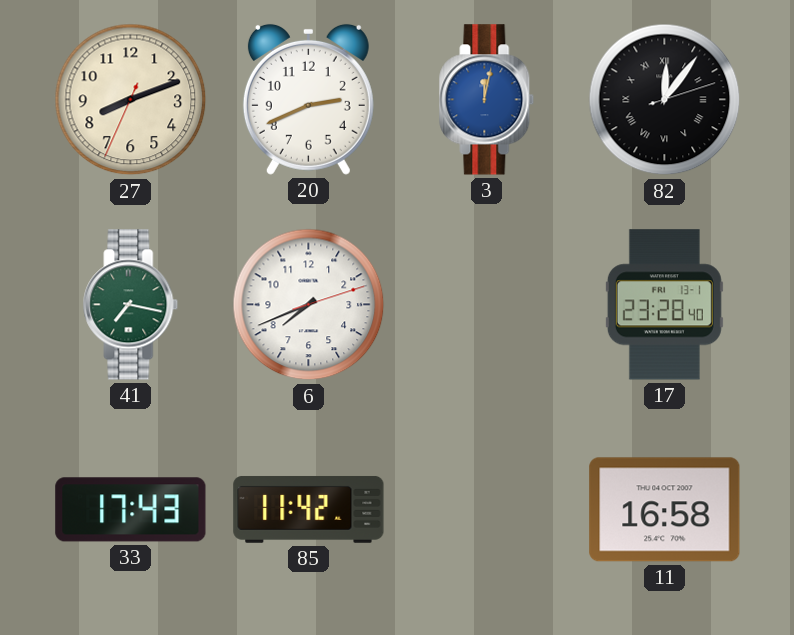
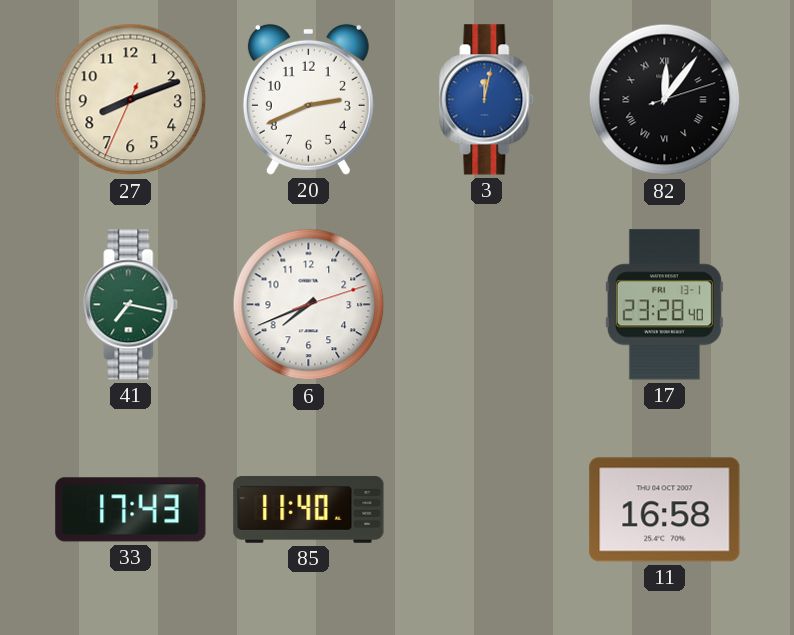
85: 11:42 -> 11:40
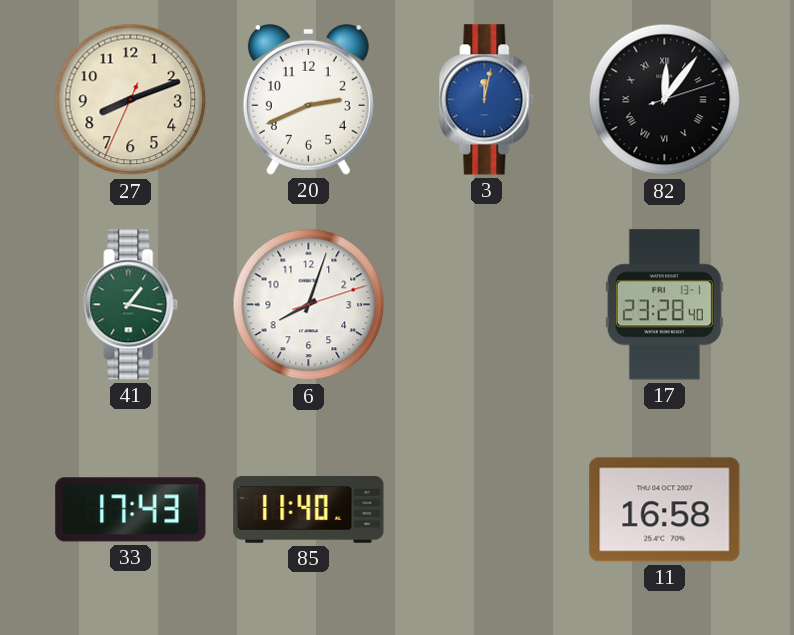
41: 7:17 -> 1:17
6: 7:41 -> 8:03
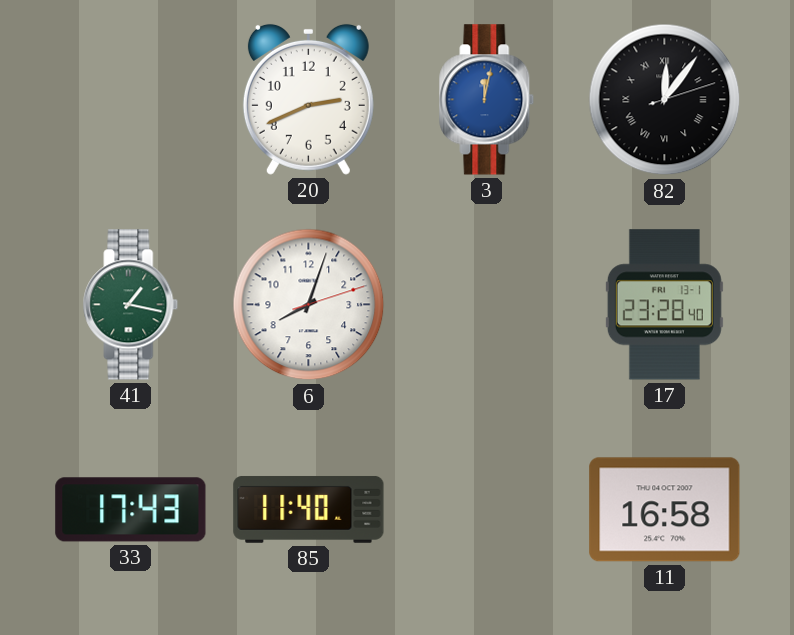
27: 8:11 -> none
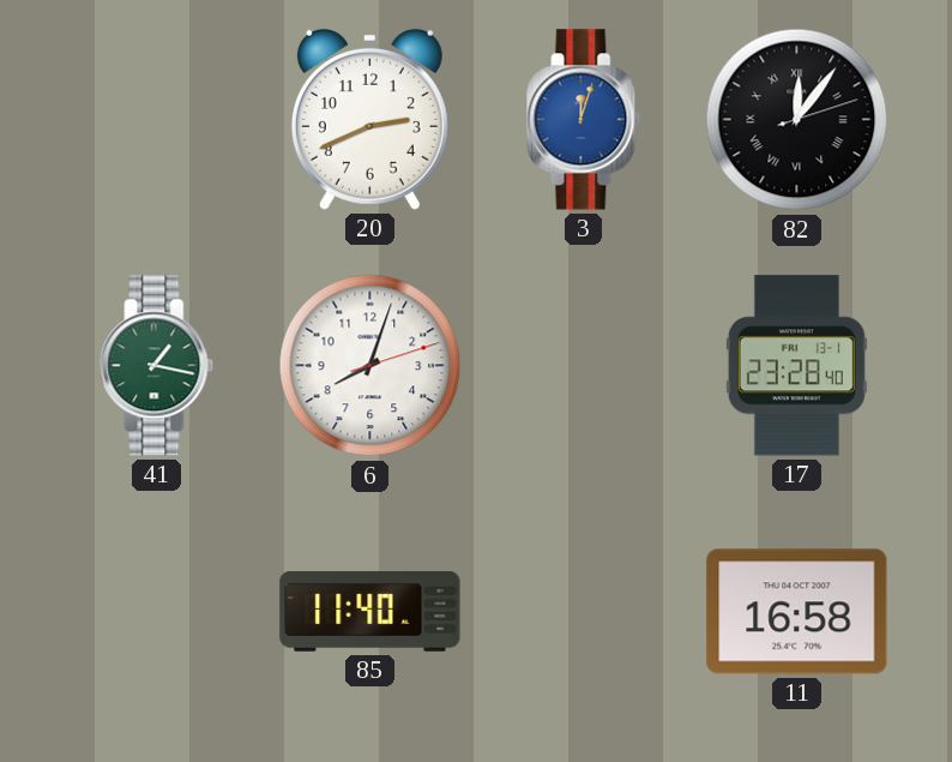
3: 12:02 -> 12:03
33: 17:43 -> none
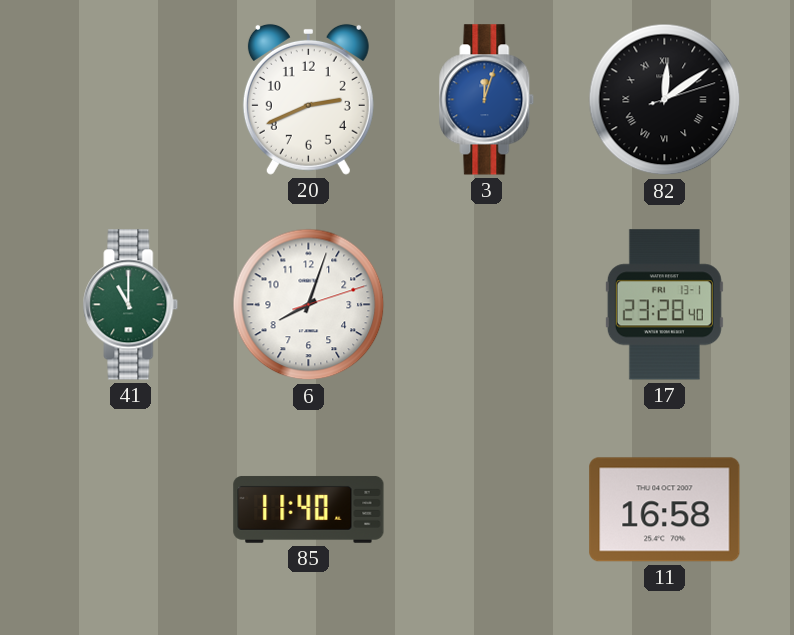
82: 12:06 -> 12:09
41: 1:17 -> 11:00
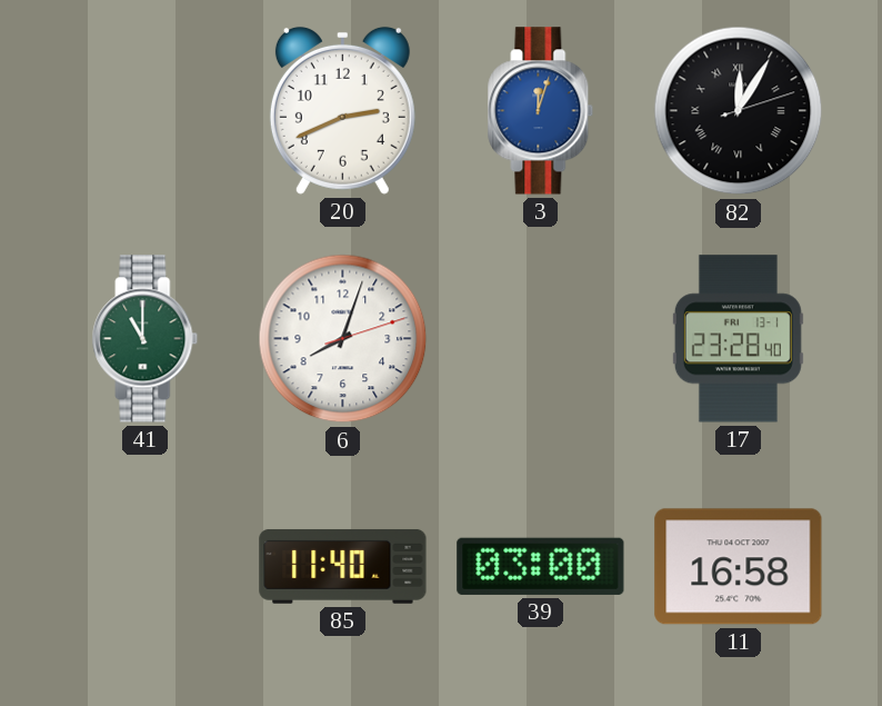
82: 12:09 -> 12:05
39: none -> 03:00
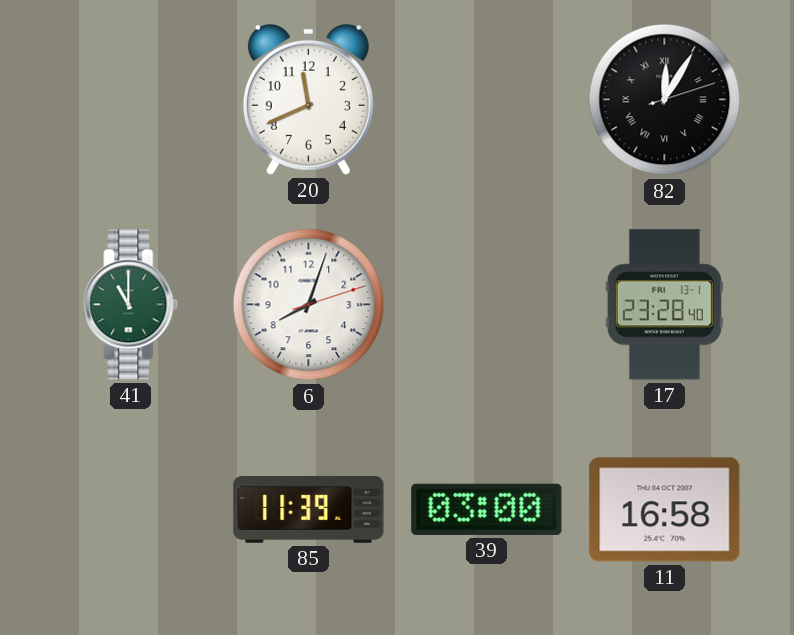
20: 2:41 -> 11:41
3: 12:03 -> none
85: 11:40 -> 11:39
